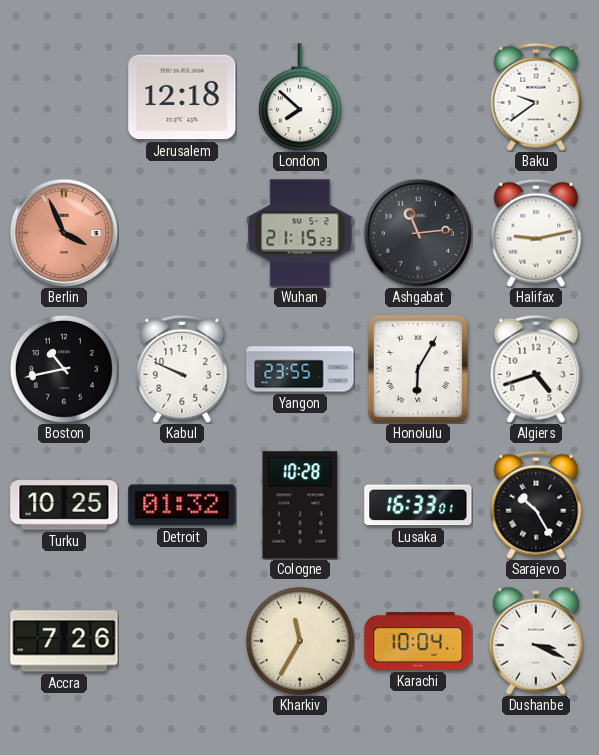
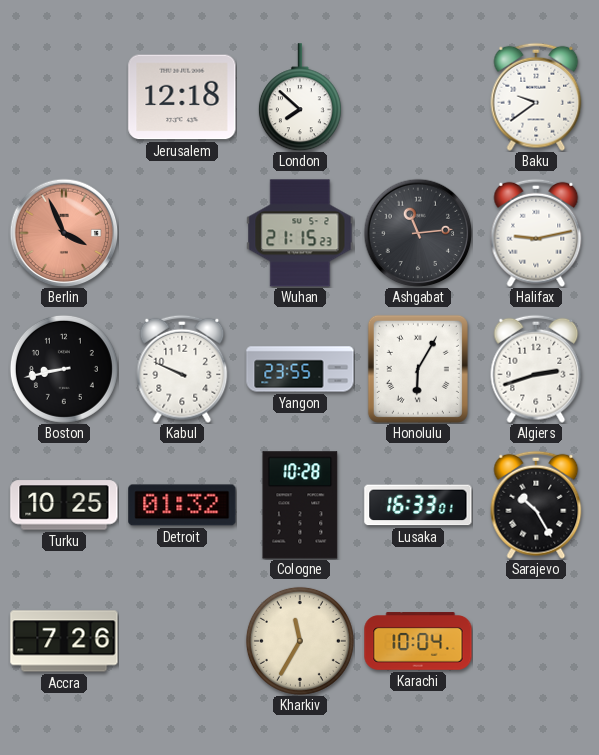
Boston: 10:43 -> 8:43
Algiers: 4:42 -> 2:42
Dushanbe: 3:19 -> none
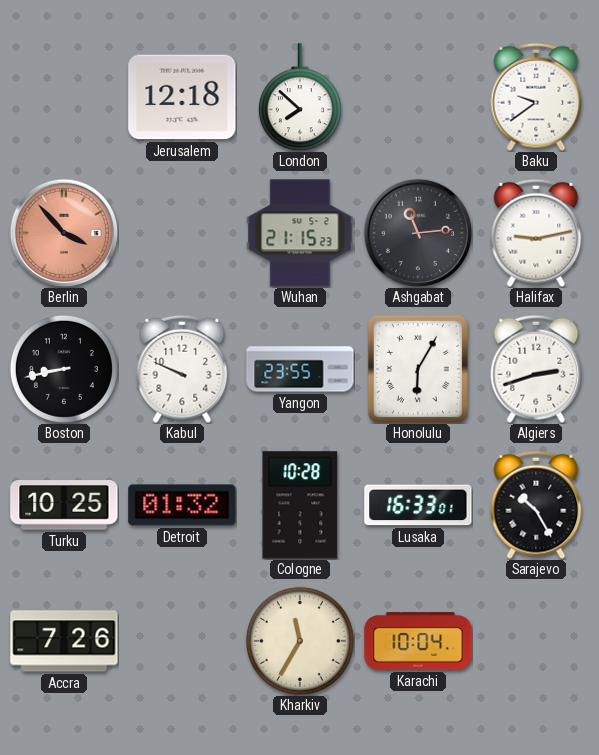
Berlin: 3:56 -> 3:53
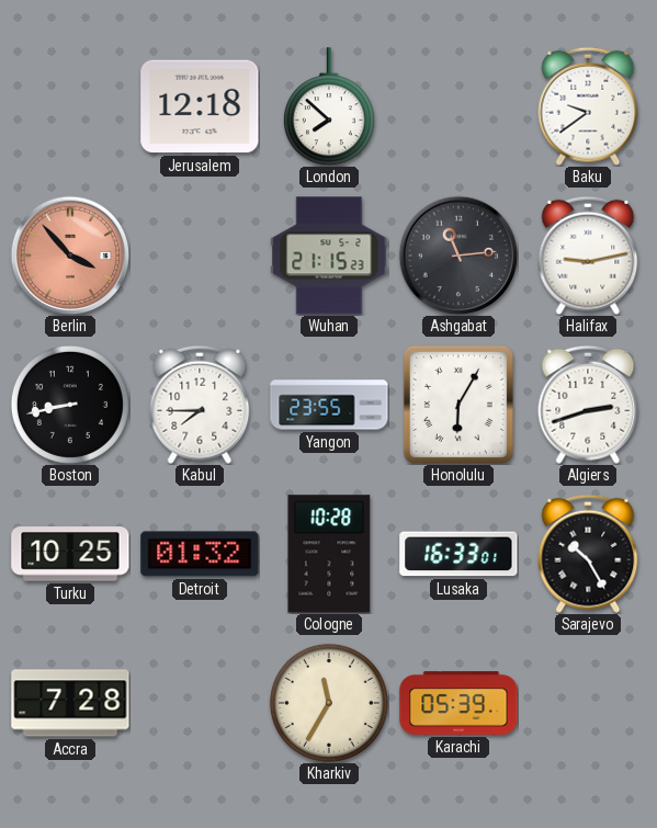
Kabul: 9:49 -> 7:45
Accra: 7:26 -> 7:28
Karachi: 10:04 -> 05:39
